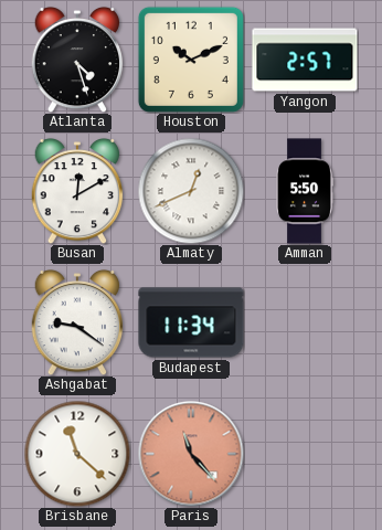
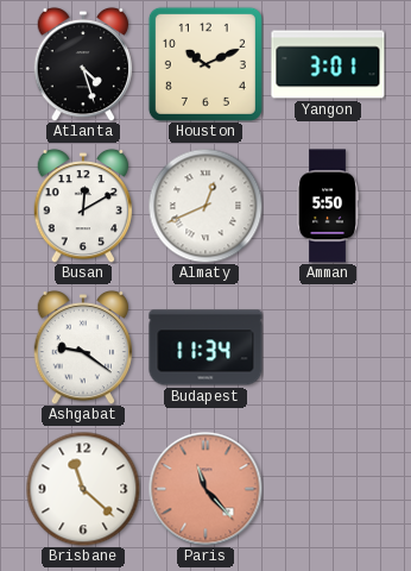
Yangon: 2:57 -> 3:01
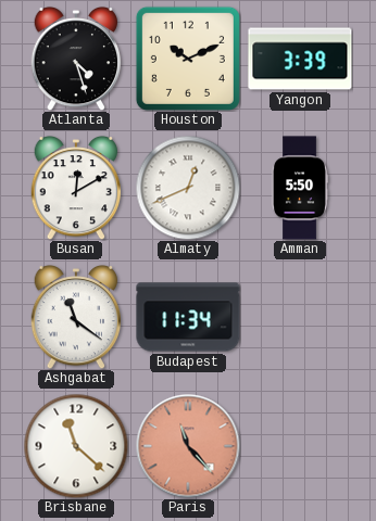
Yangon: 3:01 -> 3:39
Ashgabat: 9:21 -> 11:21
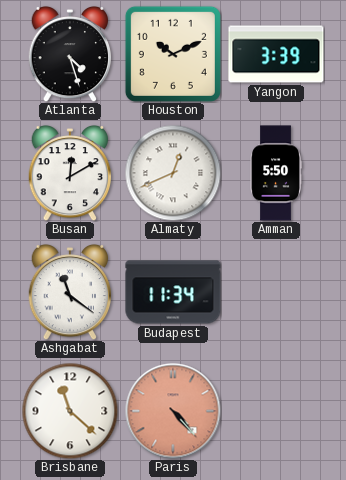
Paris: 11:23 -> 4:23
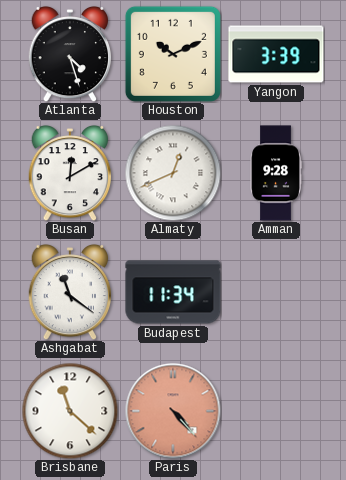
Amman: 5:50 -> 9:28
